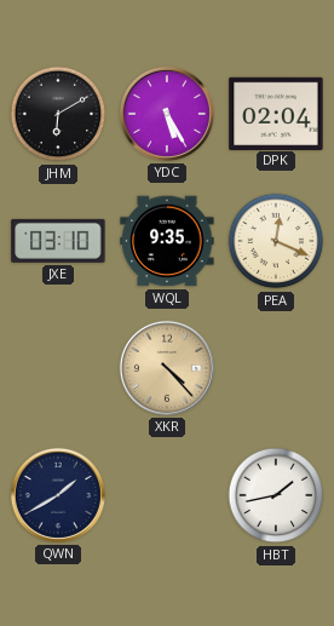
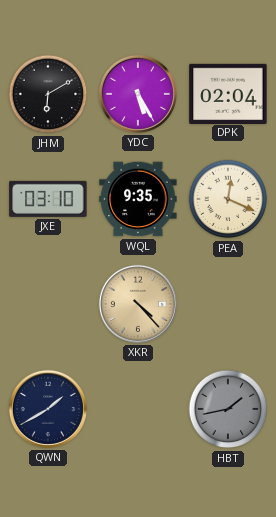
HBT dial: white -> grey
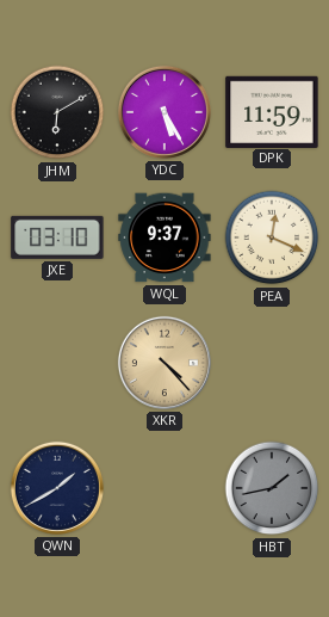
DPK: 02:04 -> 11:59
WQL: 9:35 -> 9:37
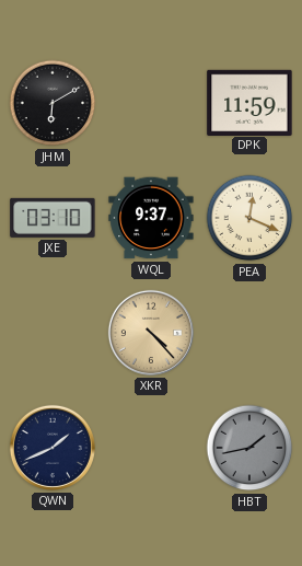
YDC: 5:25 -> none
QWN: 1:40 -> 1:41
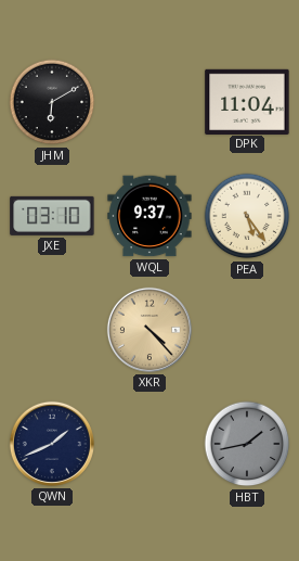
DPK: 11:59 -> 11:04
PEA: 12:19 -> 5:24
